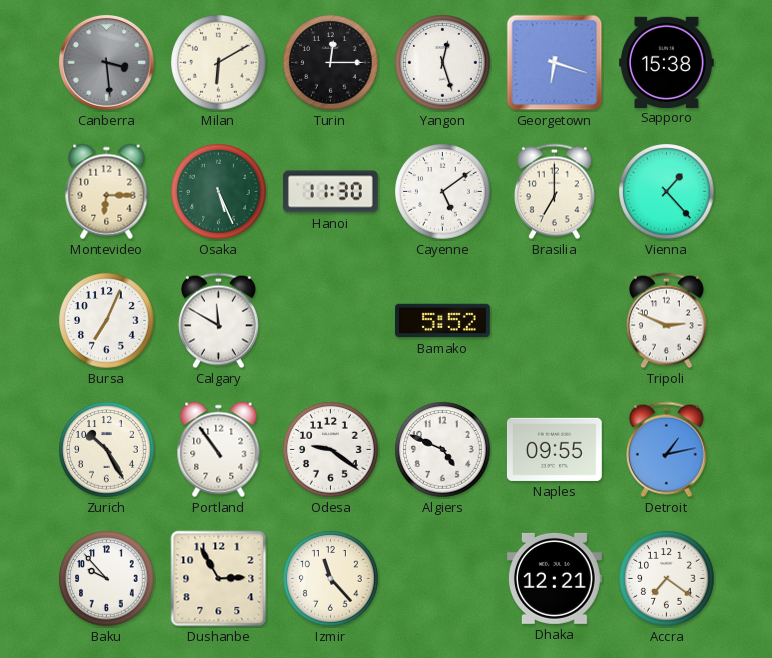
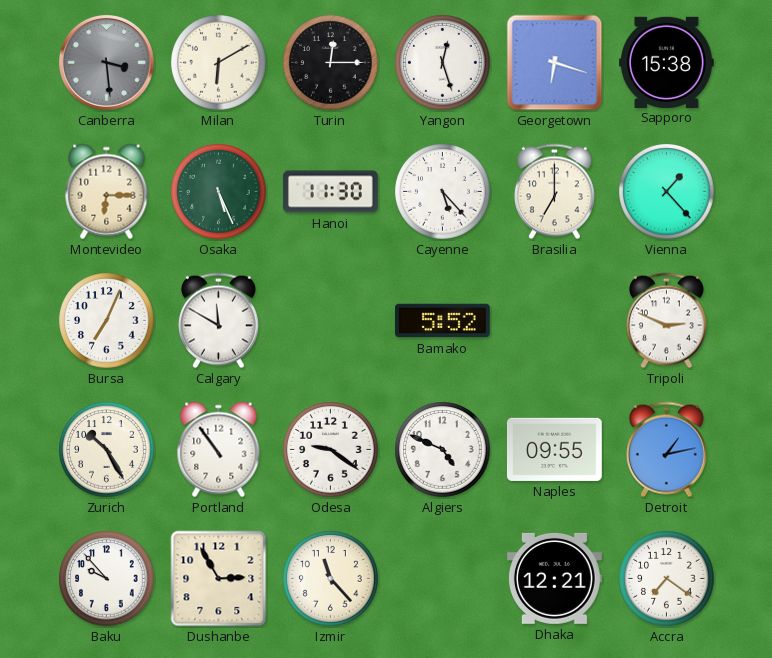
Cayenne: 5:09 -> 5:23
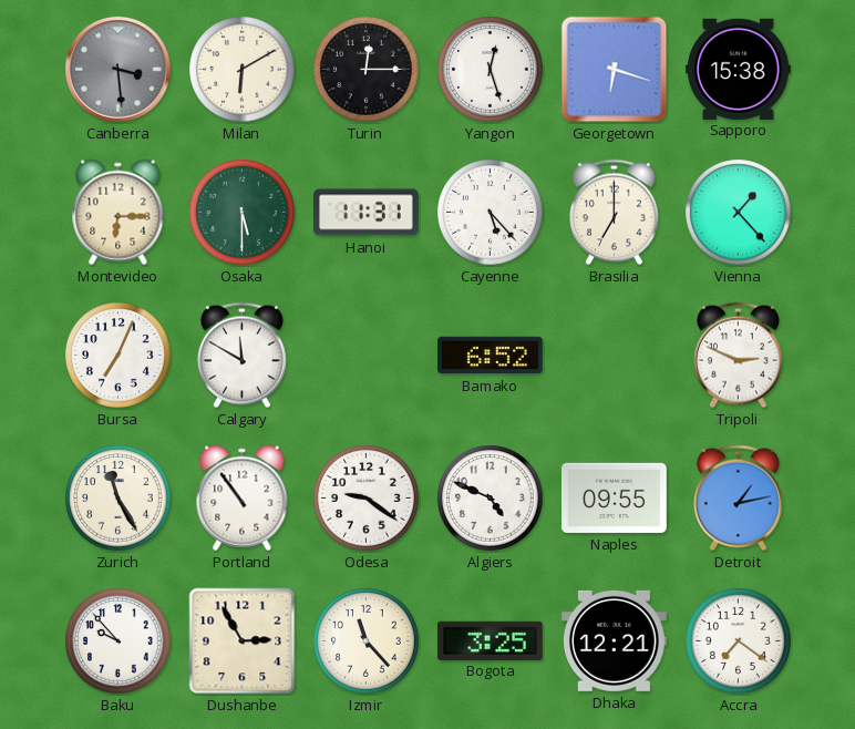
Osaka: 5:26 -> 5:30
Hanoi: 11:30 -> 11:31
Bamako: 5:52 -> 6:52
Zurich: 10:25 -> 11:25
Bogota: none -> 3:25
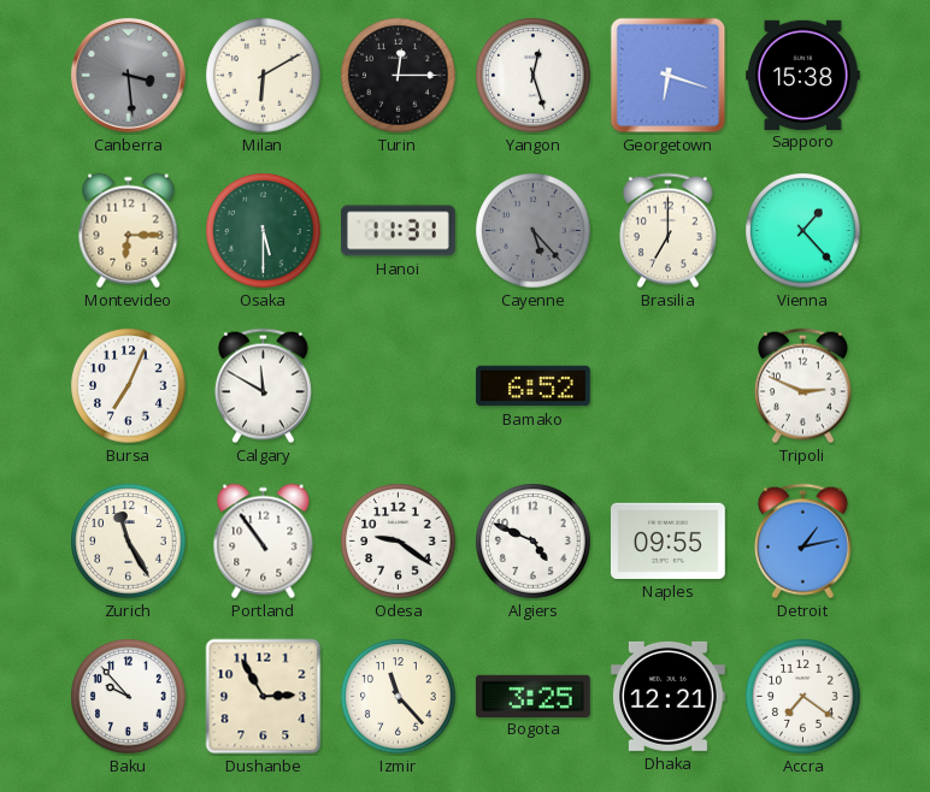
Cayenne dial: white -> grey
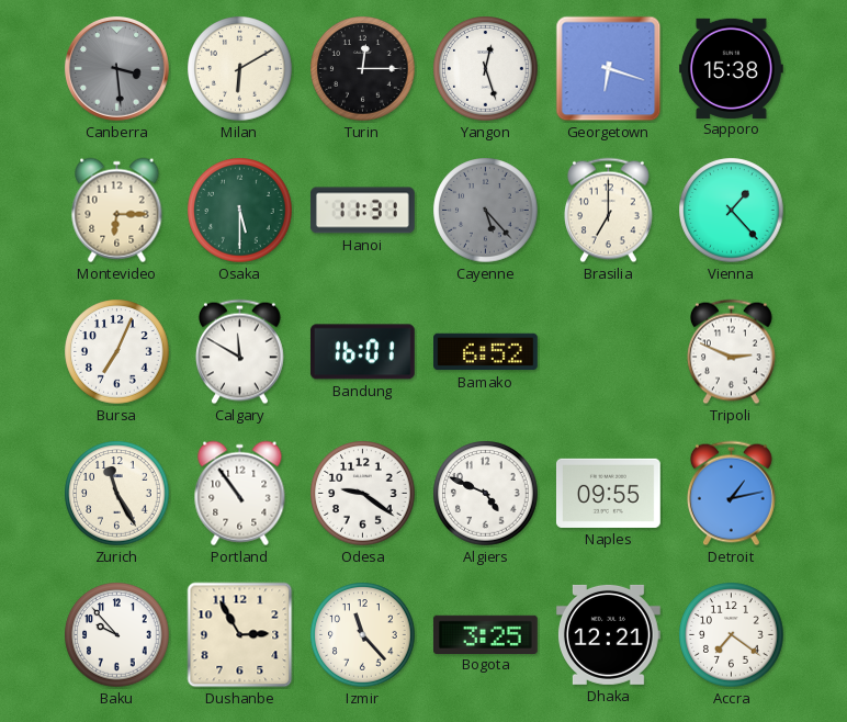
Bandung: none -> 16:01
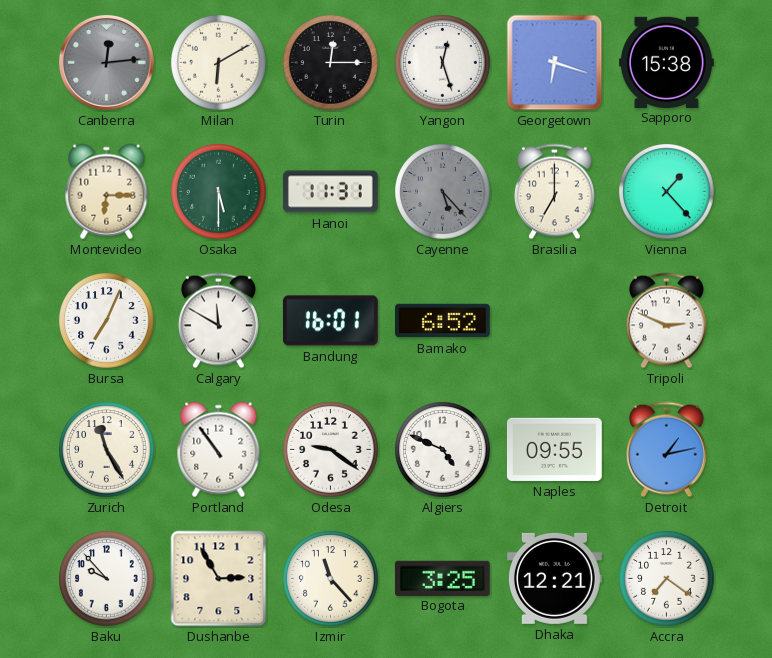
Canberra: 3:29 -> 12:14
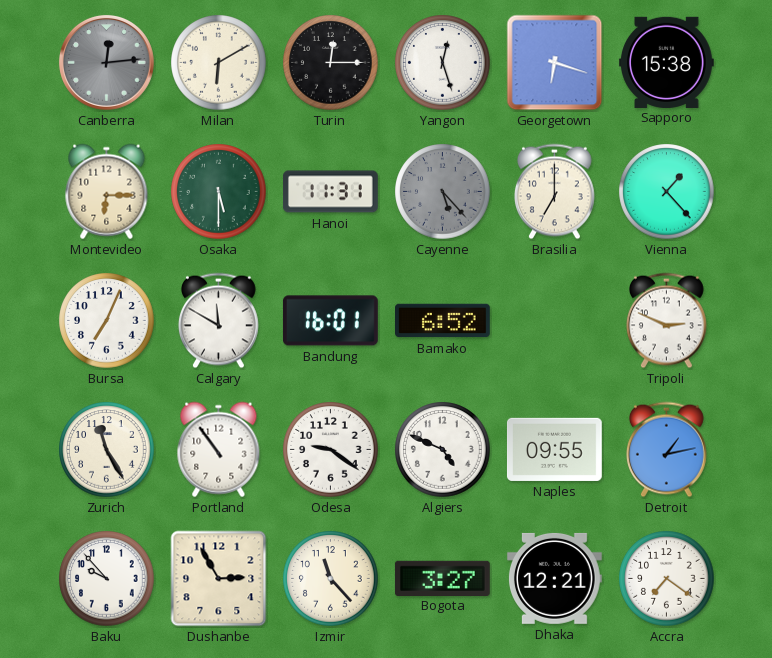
Bogota: 3:25 -> 3:27
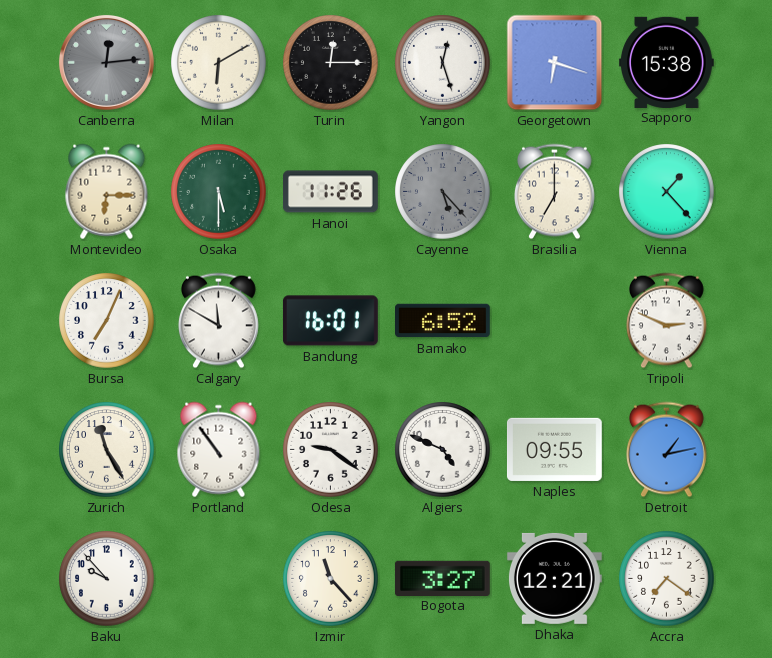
Hanoi: 11:31 -> 11:26
Dushanbe: 2:55 -> none
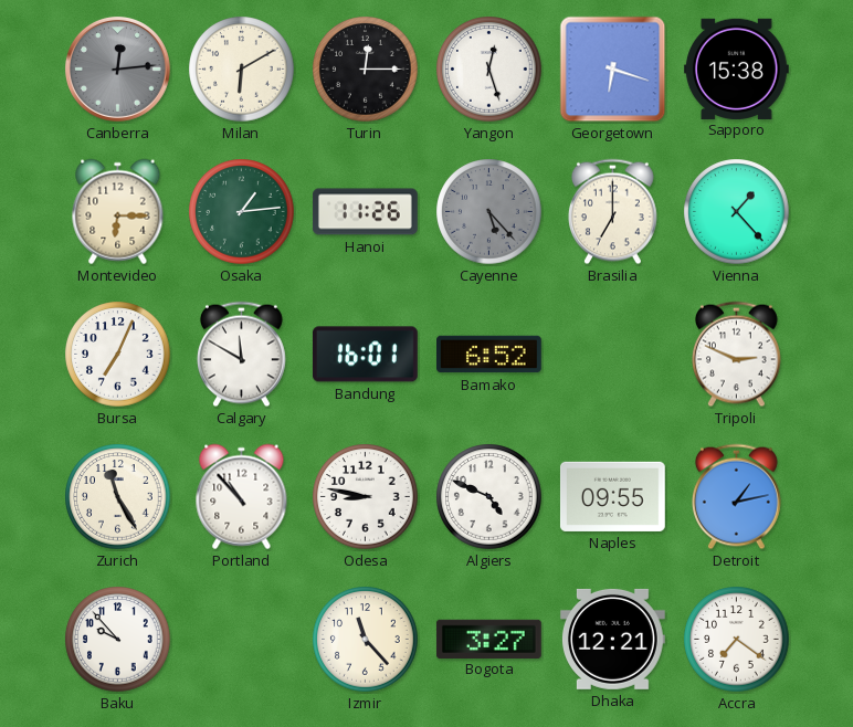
Osaka: 5:30 -> 1:14
Portland: 10:54 -> 10:53
Odesa: 9:21 -> 8:47
